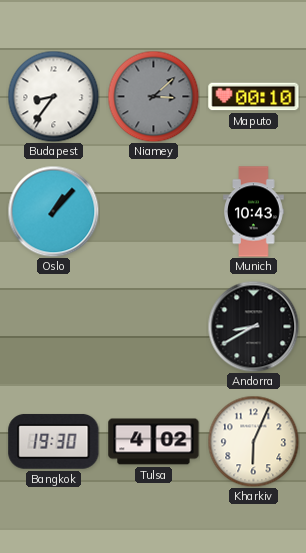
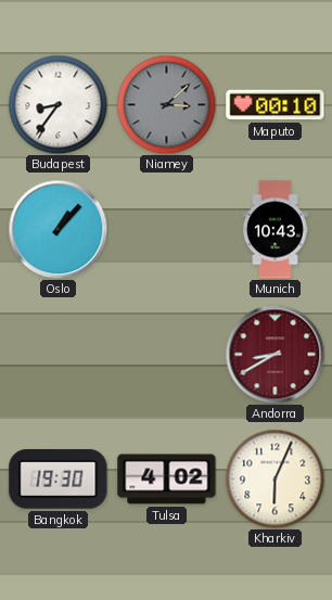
Andorra dial: black -> burgundy
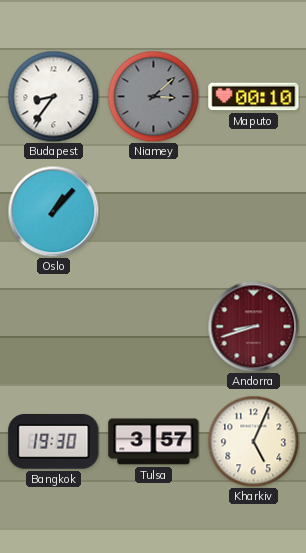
Munich: 10:43 -> none
Andorra: 8:40 -> 8:42
Tulsa: 4:02 -> 3:57
Kharkiv: 6:04 -> 5:04
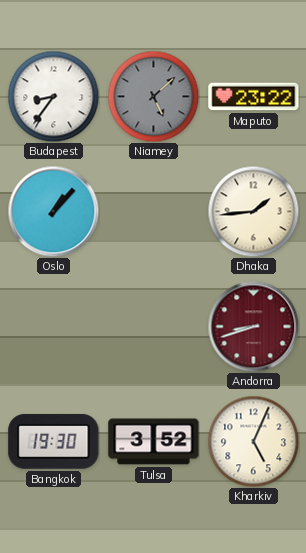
Niamey: 3:08 -> 5:08
Maputo: 00:10 -> 23:22
Dhaka: none -> 1:44
Tulsa: 3:57 -> 3:52
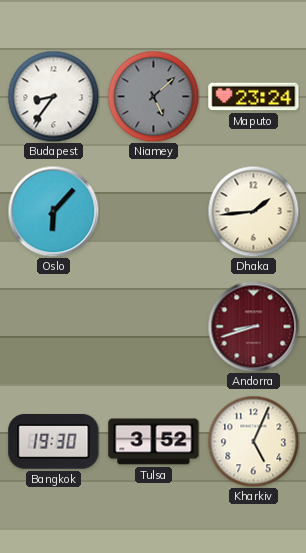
Maputo: 23:22 -> 23:24
Oslo: 1:07 -> 6:07
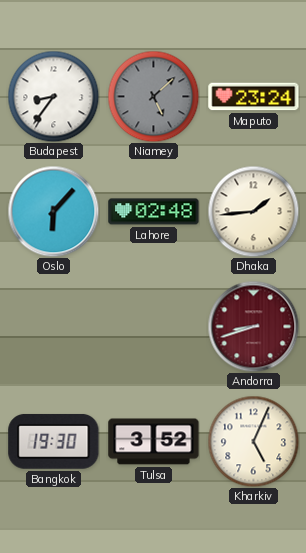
Lahore: none -> 02:48
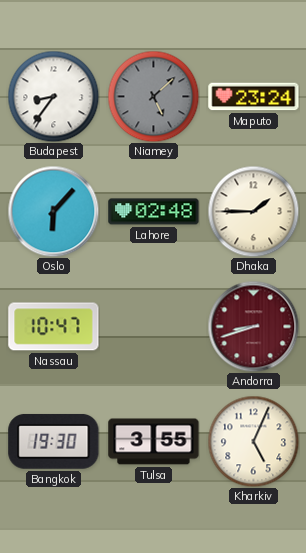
Dhaka: 1:44 -> 1:45
Nassau: none -> 10:47
Tulsa: 3:52 -> 3:55
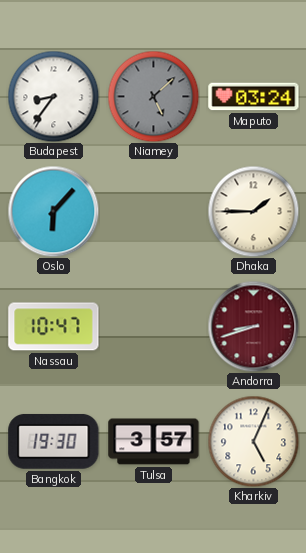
Maputo: 23:24 -> 03:24
Lahore: 02:48 -> none
Tulsa: 3:55 -> 3:57
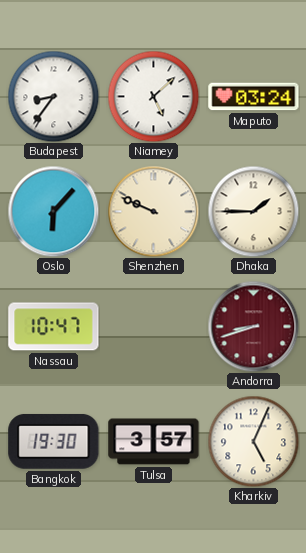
Niamey dial: grey -> white
Shenzhen: none -> 9:49
